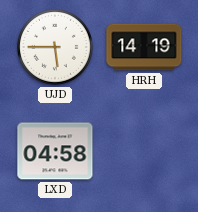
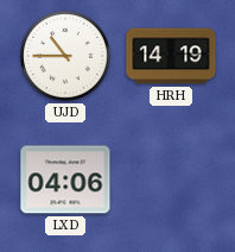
UJD: 5:45 -> 10:45
LXD: 04:58 -> 04:06
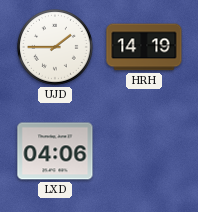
UJD: 10:45 -> 1:45
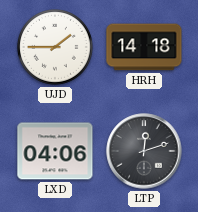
HRH: 14:19 -> 14:18
LTP: none -> 12:12
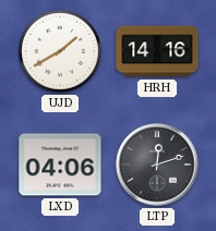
UJD: 1:45 -> 1:40
HRH: 14:18 -> 14:16
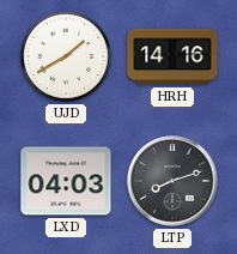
LXD: 04:06 -> 04:03
LTP: 12:12 -> 8:12
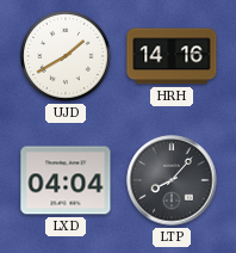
LXD: 04:03 -> 04:04
LTP: 8:12 -> 8:07
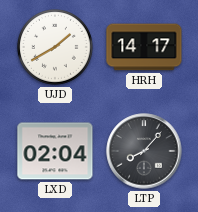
HRH: 14:16 -> 14:17
LXD: 04:04 -> 02:04
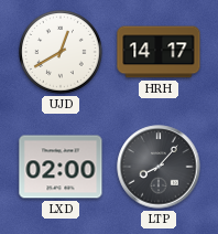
UJD: 1:40 -> 12:40
LXD: 02:04 -> 02:00
